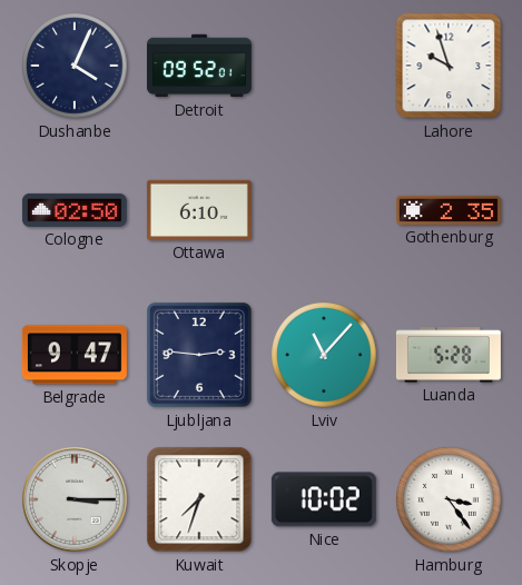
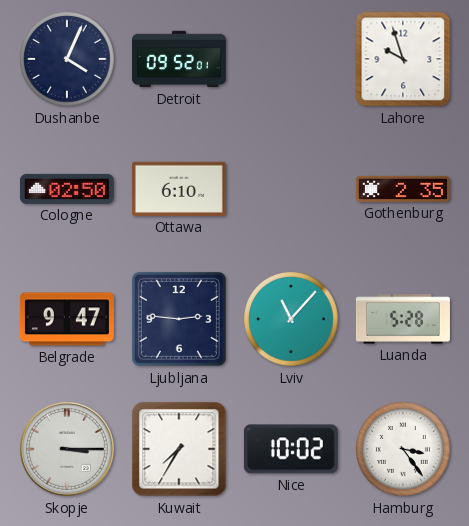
Kuwait: 7:33 -> 7:35
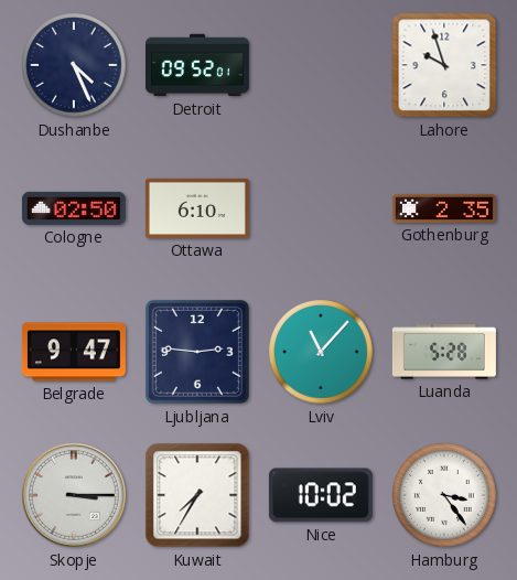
Dushanbe: 4:04 -> 4:26
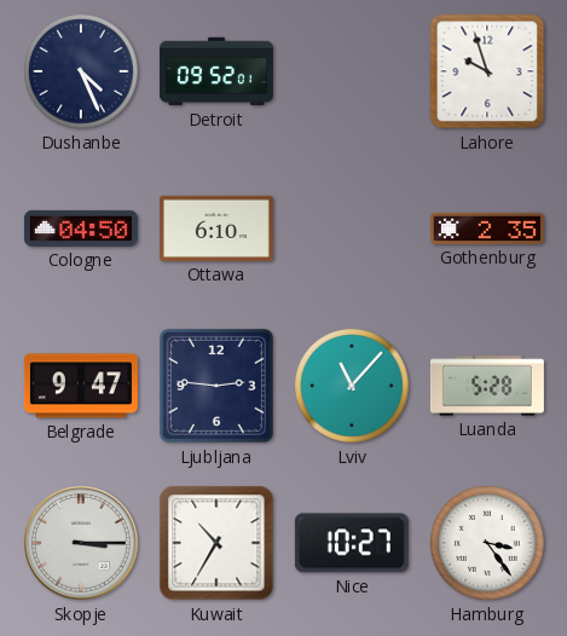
Cologne: 02:50 -> 04:50
Kuwait: 7:35 -> 10:35
Nice: 10:02 -> 10:27
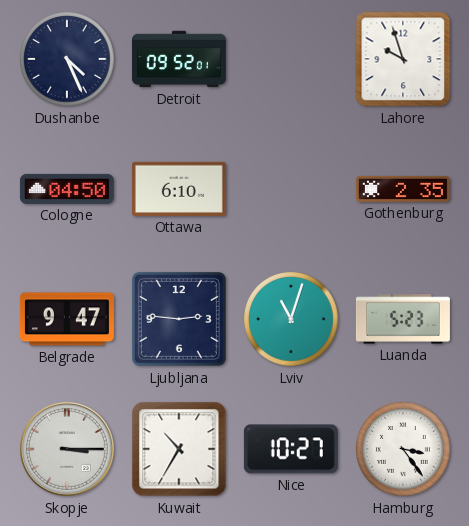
Lviv: 11:07 -> 11:03
Luanda: 5:28 -> 5:23
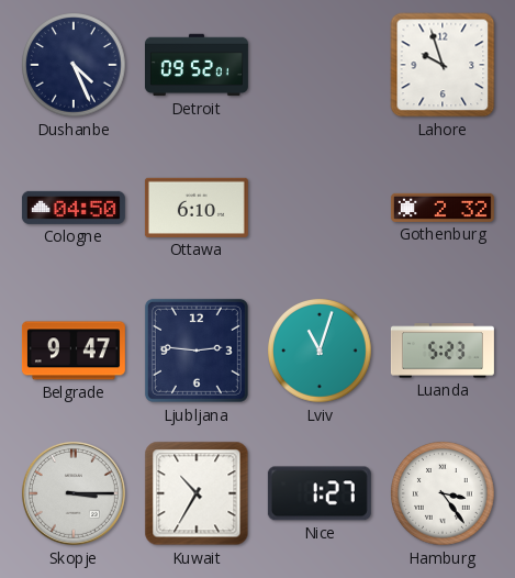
Gothenburg: 2:35 -> 2:32
Nice: 10:27 -> 1:27
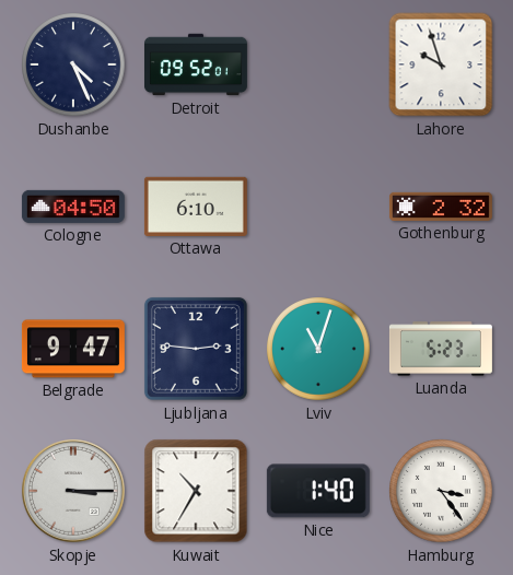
Nice: 1:27 -> 1:40
